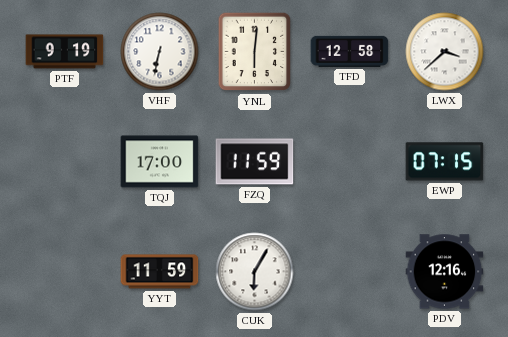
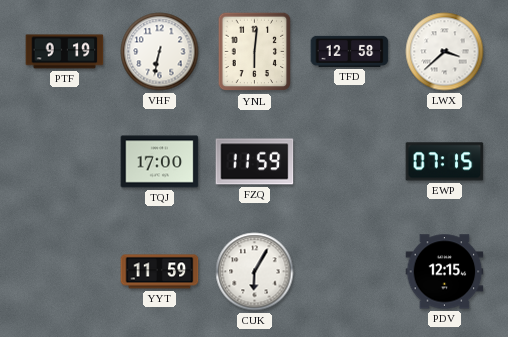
PDV: 12:16 -> 12:15
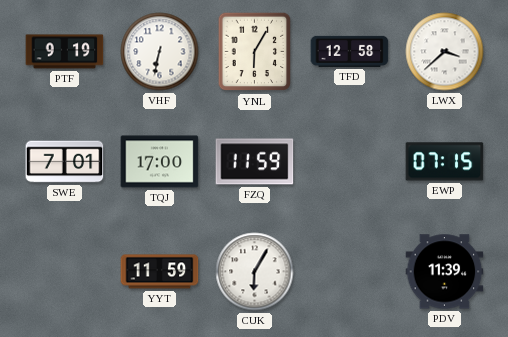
YNL: 6:01 -> 6:05
SWE: none -> 7:01
PDV: 12:15 -> 11:39
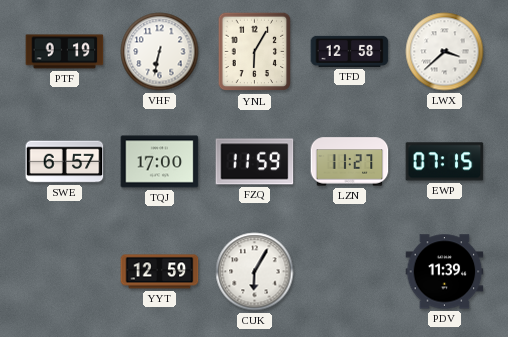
SWE: 7:01 -> 6:57
LZN: none -> 11:27
YYT: 11:59 -> 12:59
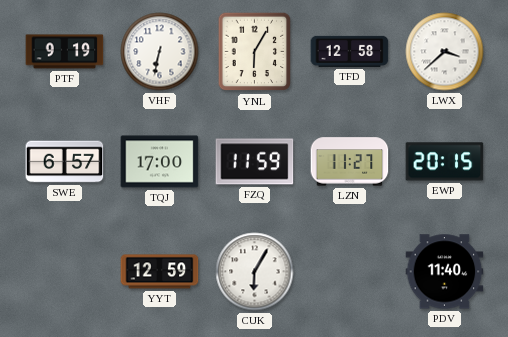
EWP: 07:15 -> 20:15
PDV: 11:39 -> 11:40
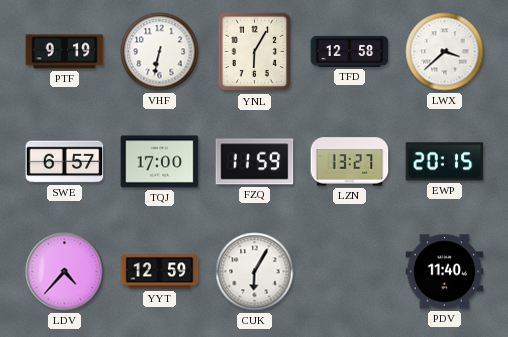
LZN: 11:27 -> 13:27
LDV: none -> 4:37
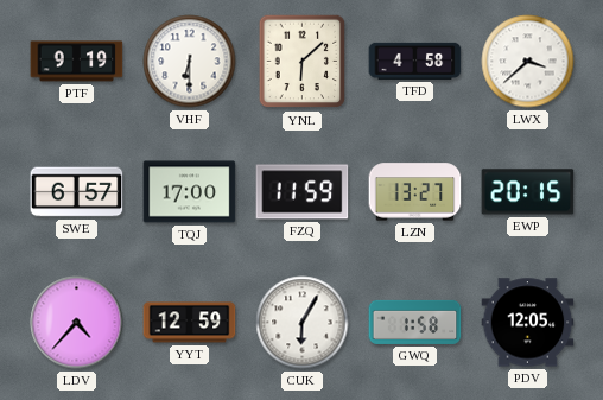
VHF: 6:32 -> 6:30
YNL: 6:05 -> 6:08
TFD: 12:58 -> 4:58
GWQ: none -> 1:58
PDV: 11:40 -> 12:05
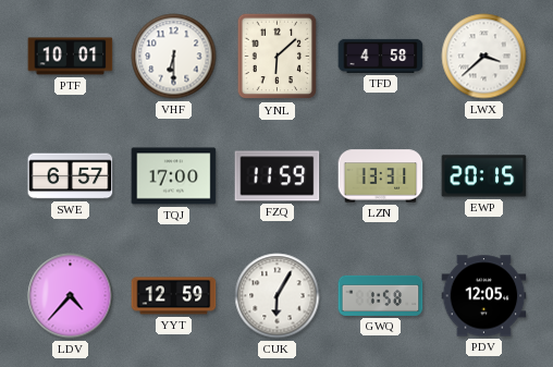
PTF: 9:19 -> 10:01
LZN: 13:27 -> 13:31
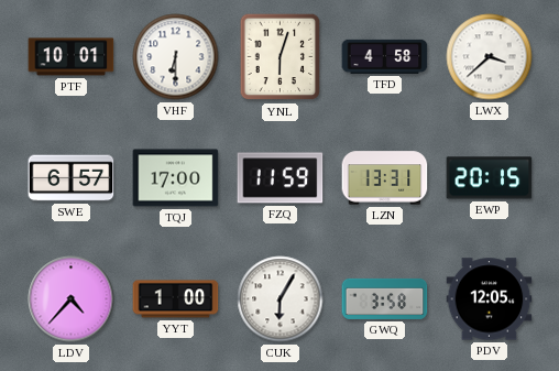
YNL: 6:08 -> 6:03
YYT: 12:59 -> 1:00
GWQ: 1:58 -> 3:58
